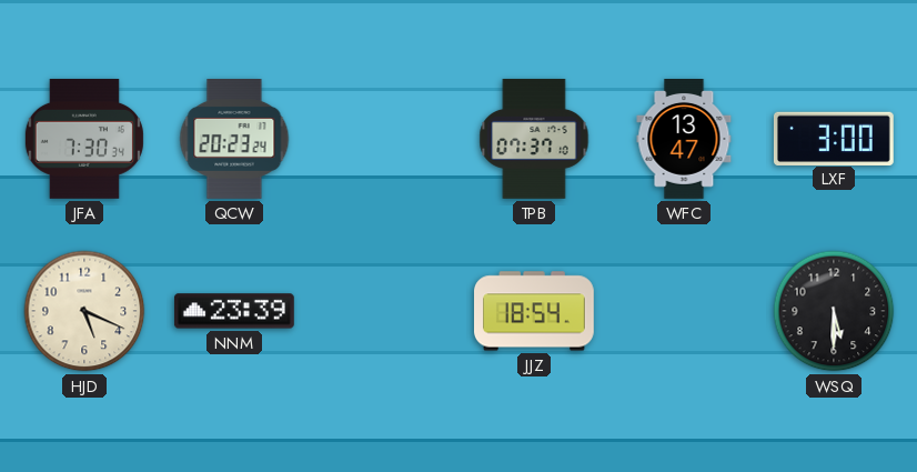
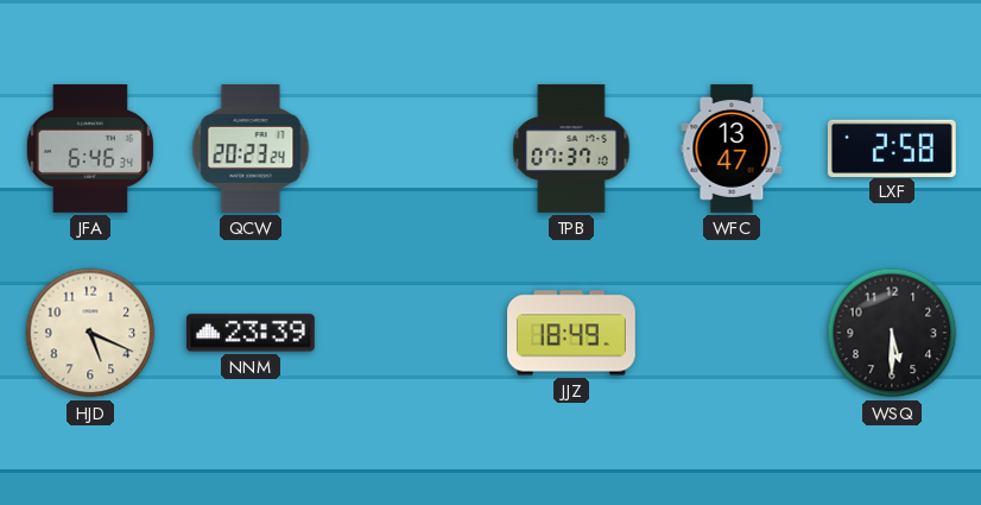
JFA: 7:30 -> 6:46
LXF: 3:00 -> 2:58
JJZ: 18:54 -> 18:49
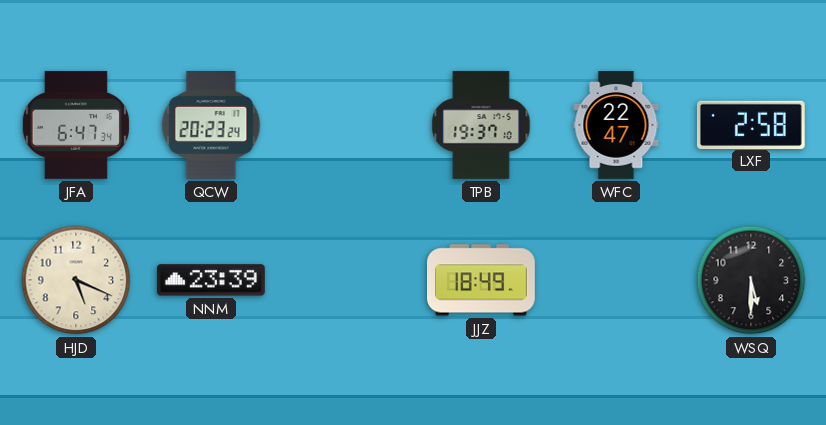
JFA: 6:46 -> 6:47
TPB: 07:37 -> 19:37
WFC: 13:47 -> 22:47
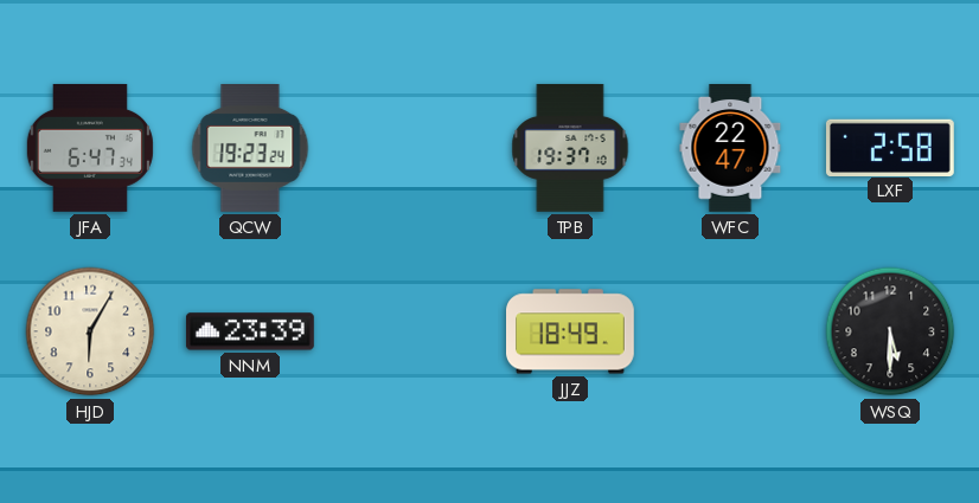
QCW: 20:23 -> 19:23
HJD: 5:19 -> 6:05
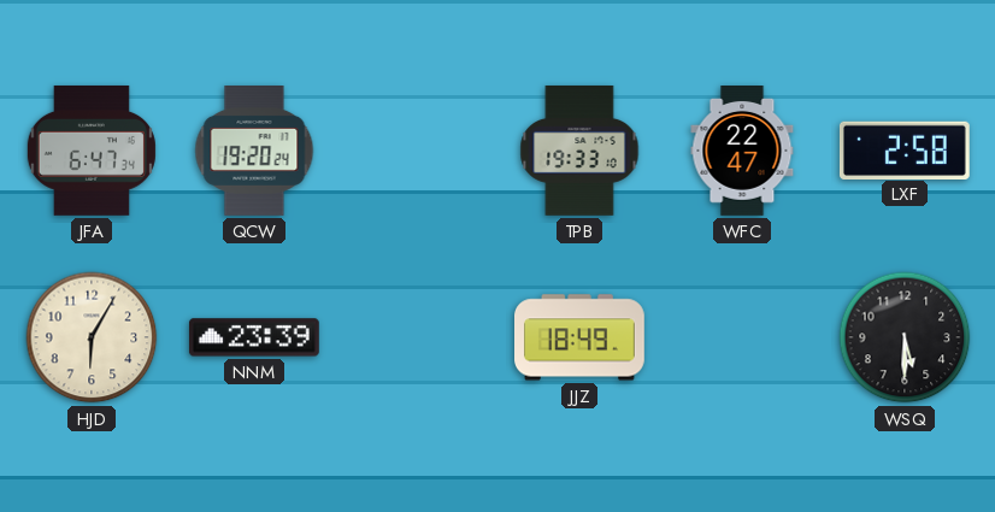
QCW: 19:23 -> 19:20
TPB: 19:37 -> 19:33
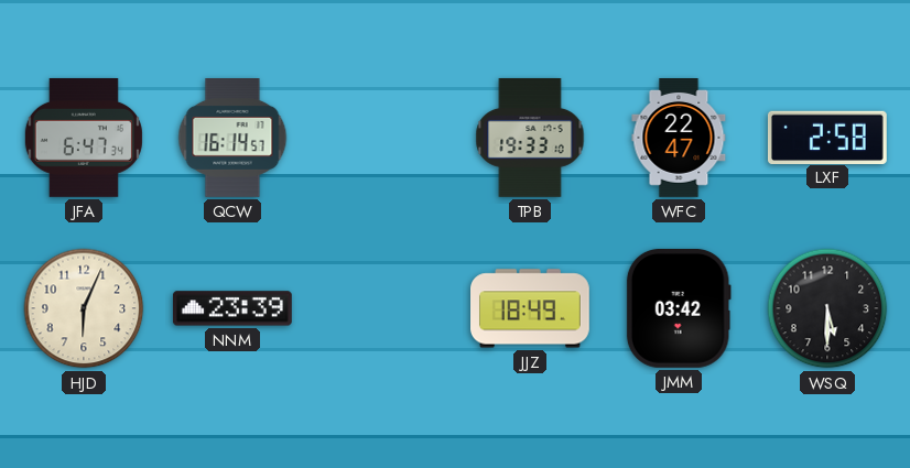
QCW: 19:20 -> 16:14
HJD: 6:05 -> 6:04
JMM: none -> 03:42
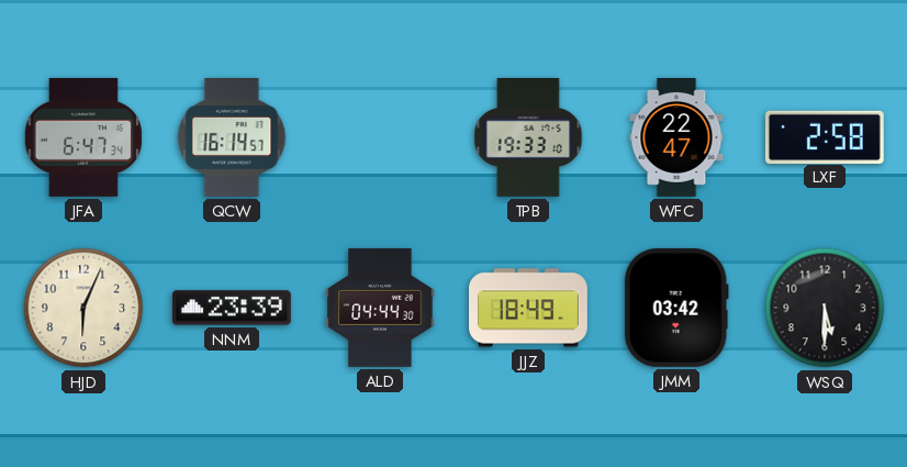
ALD: none -> 04:44
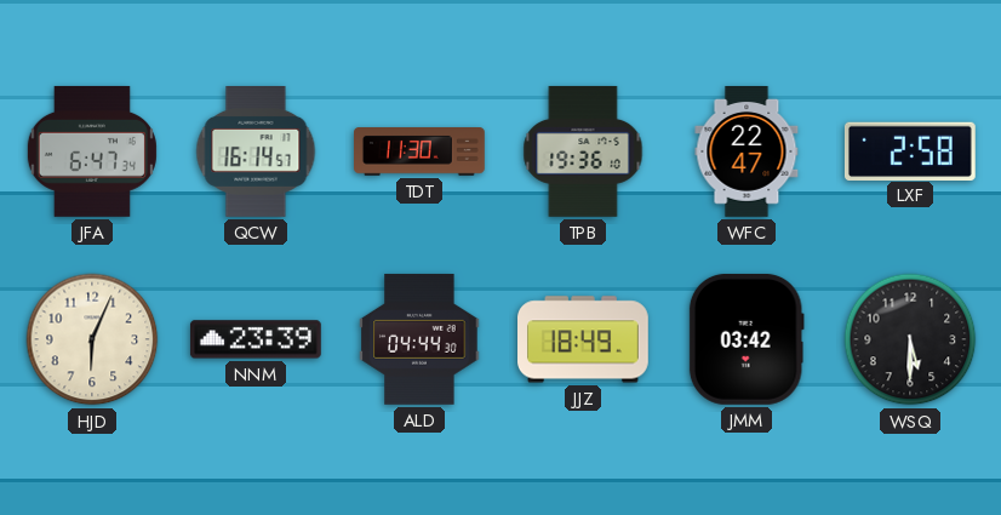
TDT: none -> 11:30
TPB: 19:33 -> 19:36
